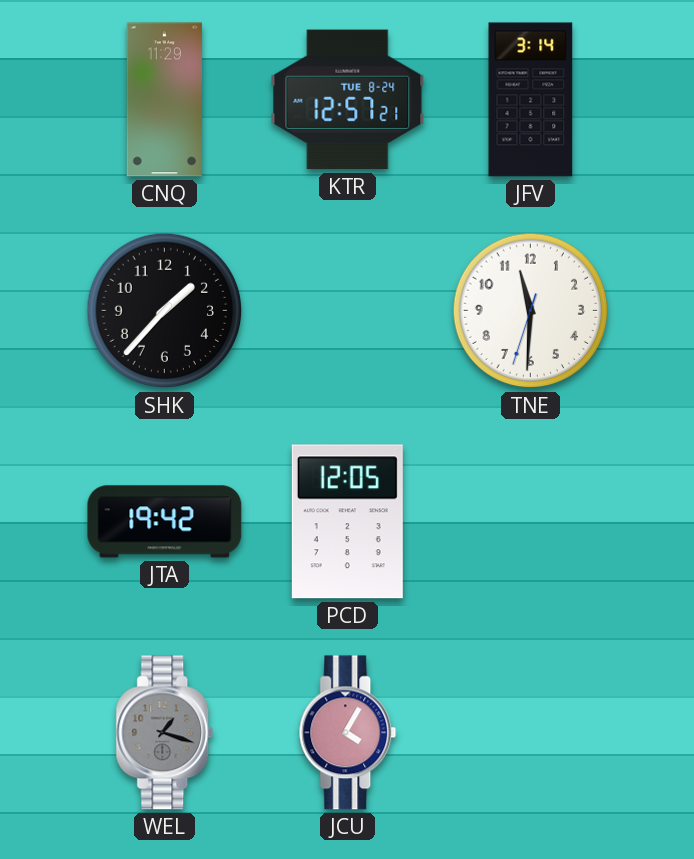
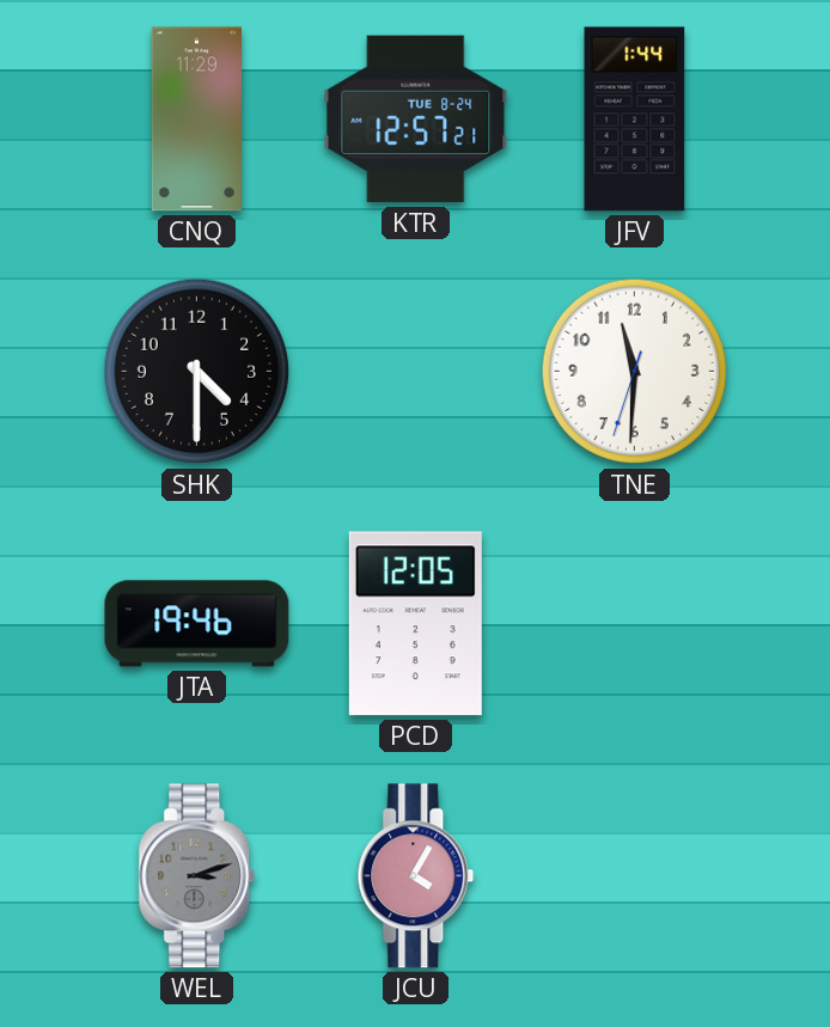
JFV: 3:14 -> 1:44
SHK: 1:37 -> 4:30
JTA: 19:42 -> 19:46
WEL: 1:18 -> 3:12
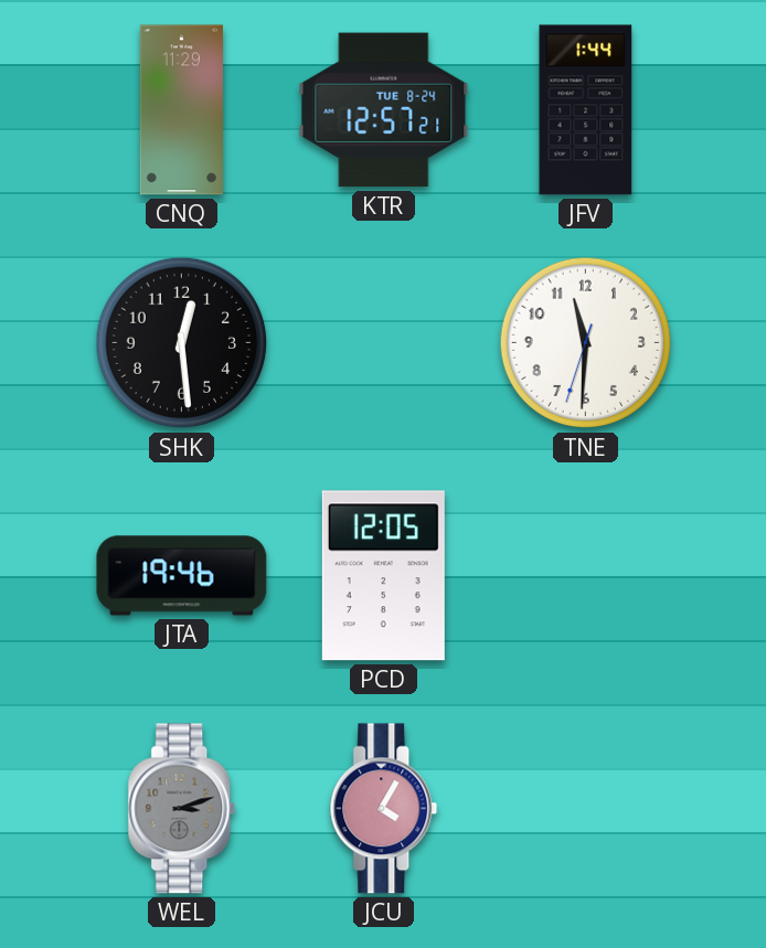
SHK: 4:30 -> 12:29
